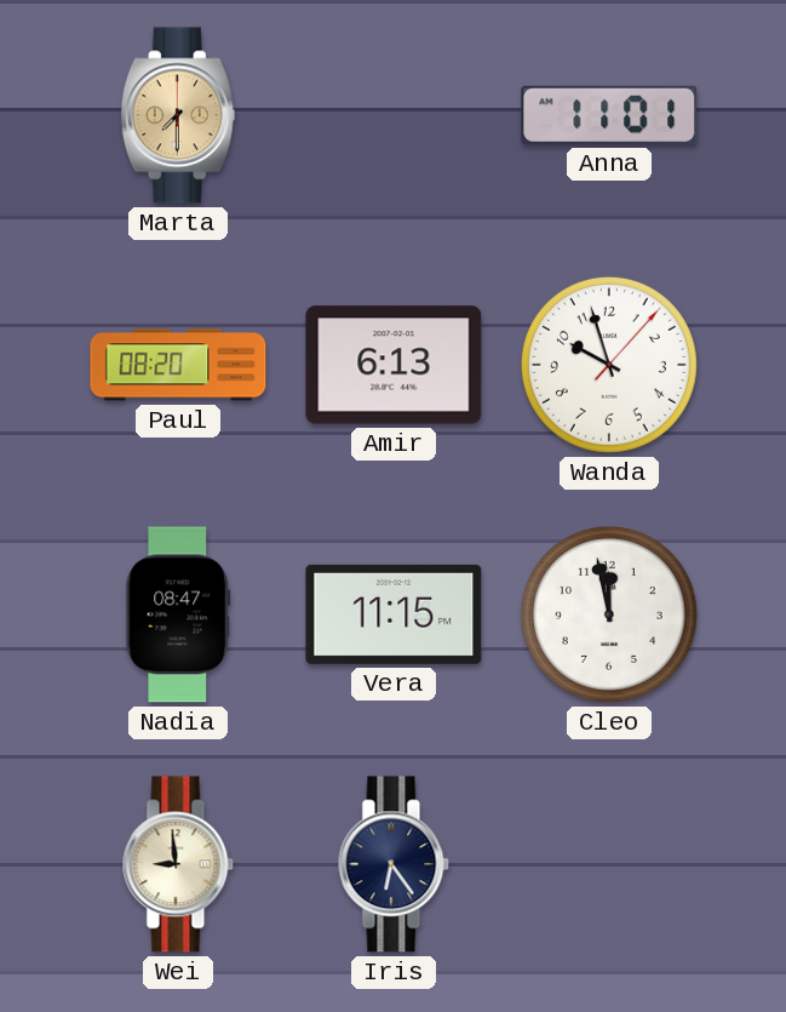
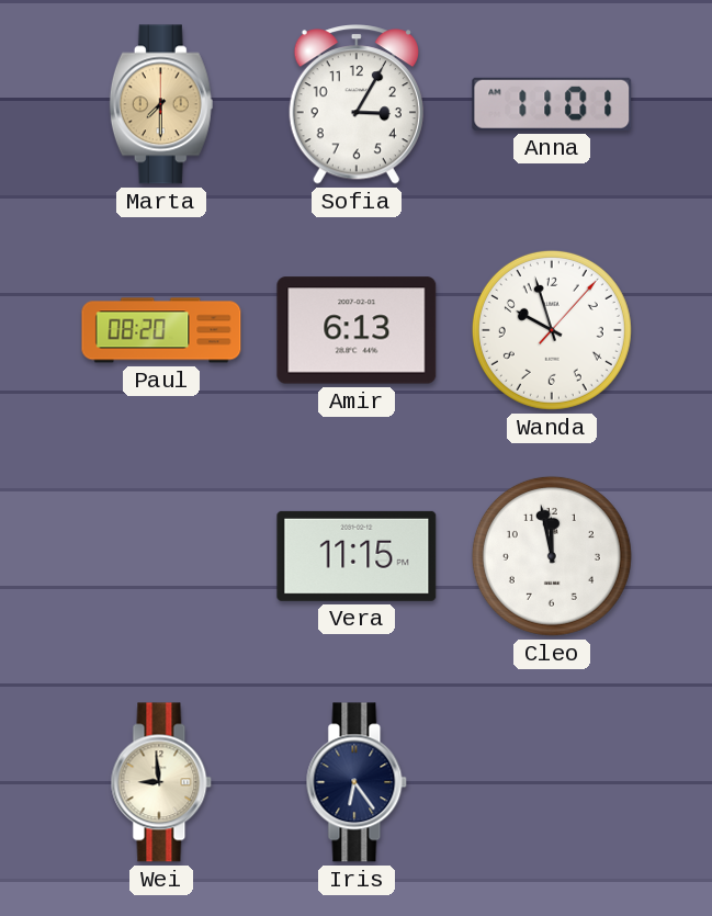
Sofia: none -> 3:05
Nadia: 08:47 -> none
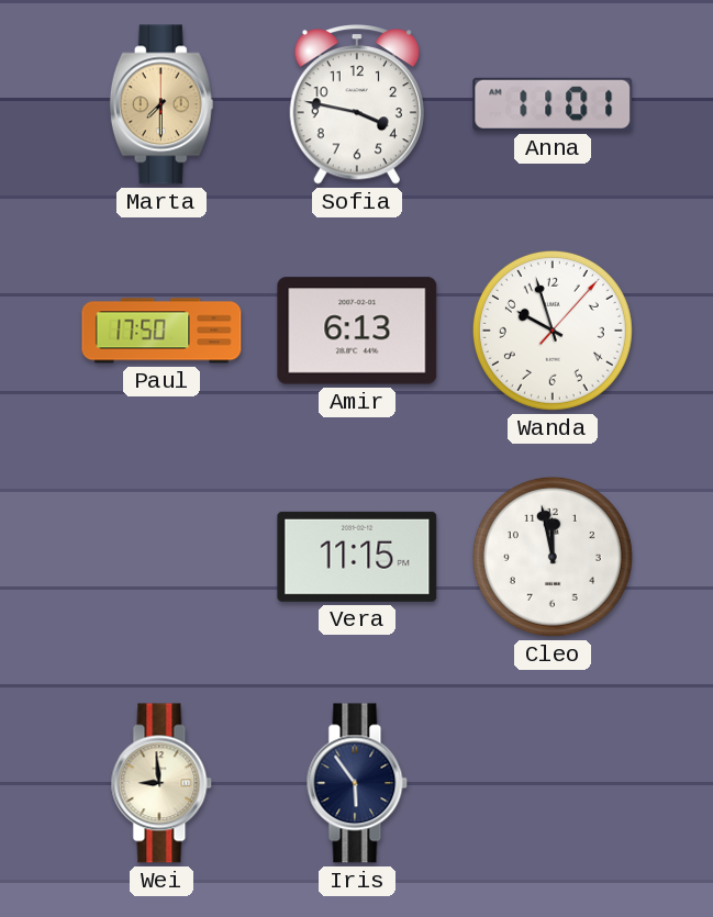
Sofia: 3:05 -> 3:47
Paul: 08:20 -> 17:50
Iris: 6:24 -> 5:54
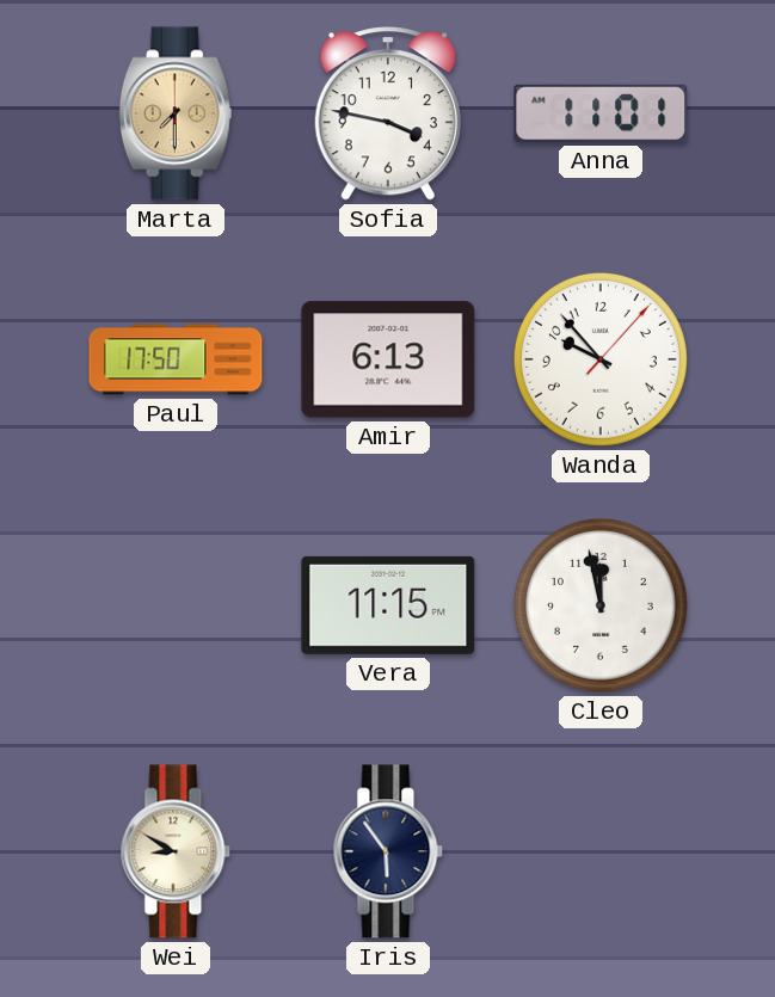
Wanda: 9:57 -> 9:53
Wei: 8:59 -> 8:50
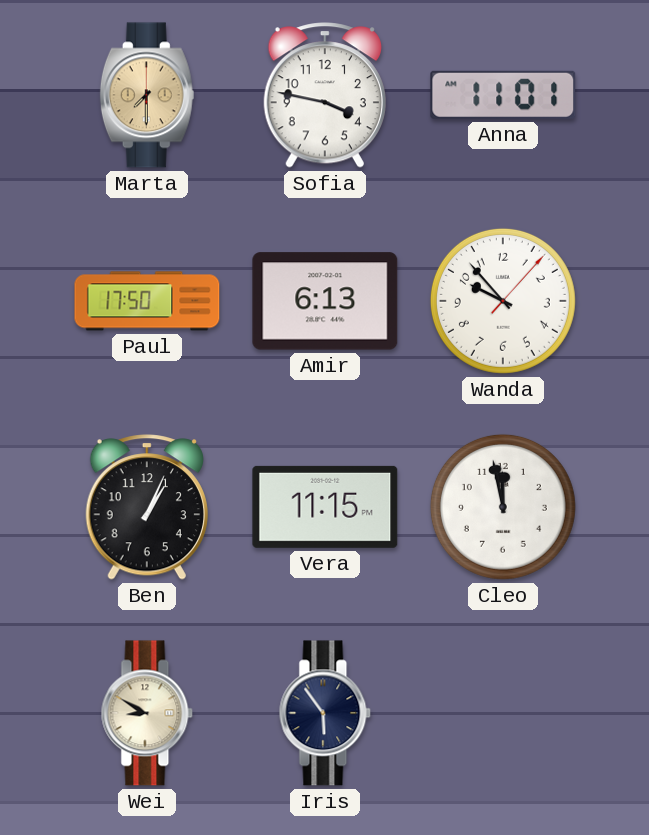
Ben: none -> 1:04
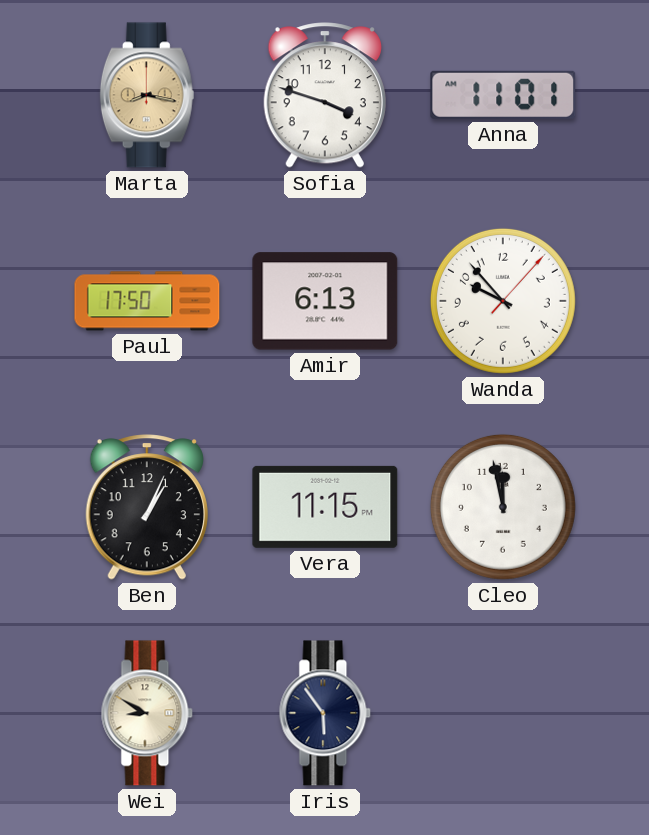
Marta: 7:30 -> 8:17
Sofia: 3:47 -> 3:48
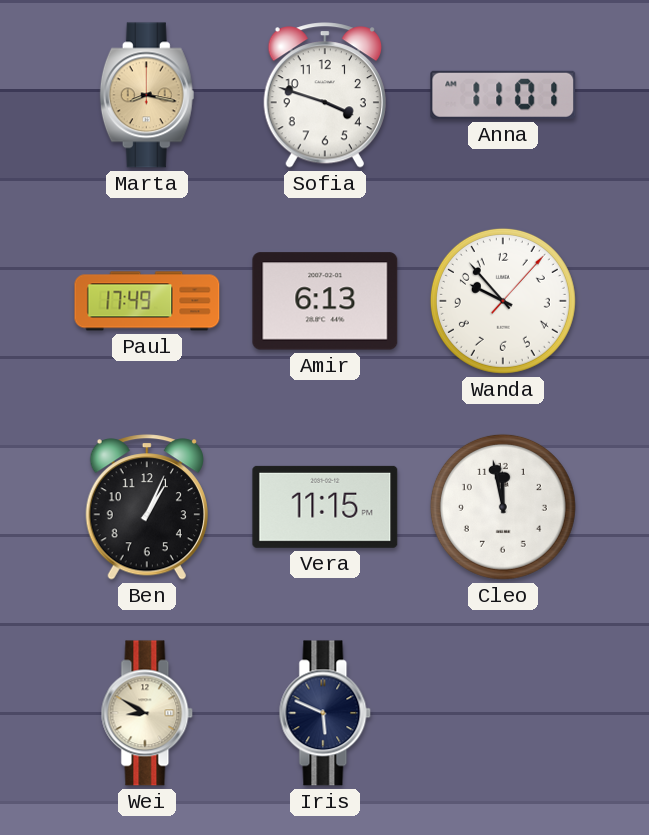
Paul: 17:50 -> 17:49
Iris: 5:54 -> 5:49
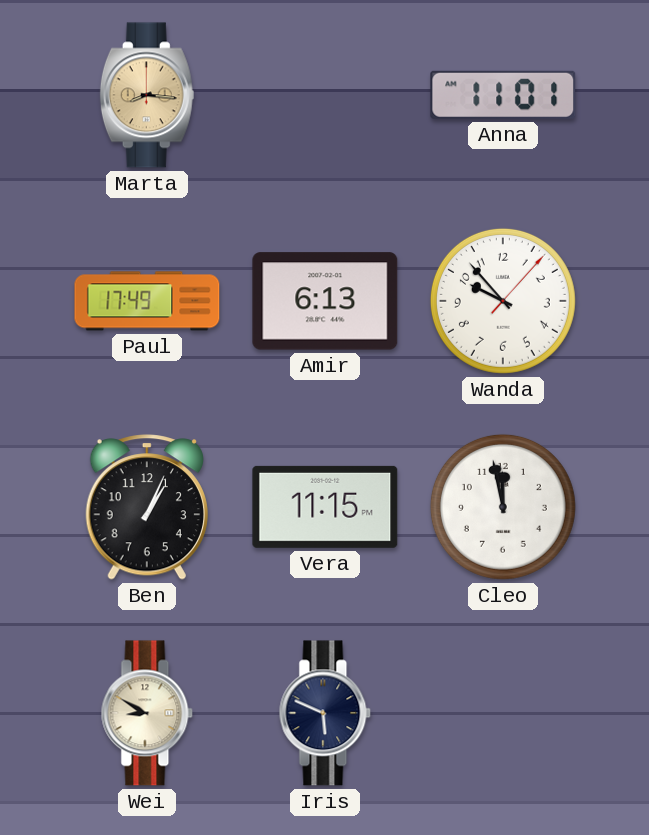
Marta: 8:17 -> 8:16
Sofia: 3:48 -> none
